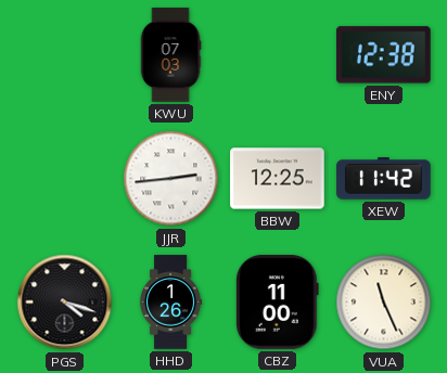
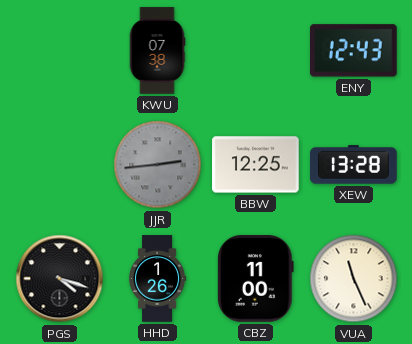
KWU: 07:03 -> 07:38
ENY: 12:38 -> 12:43
JJR dial: white -> grey
XEW: 11:42 -> 13:28
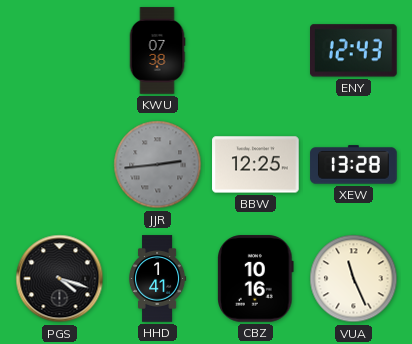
HHD: 1:26 -> 1:41
CBZ: 11:00 -> 10:16
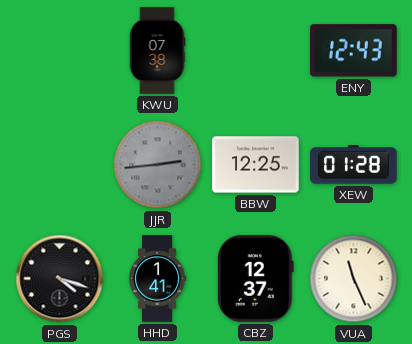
XEW: 13:28 -> 01:28
CBZ: 10:16 -> 12:37
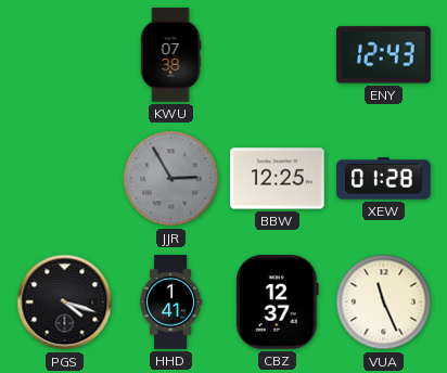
JJR: 2:44 -> 2:55
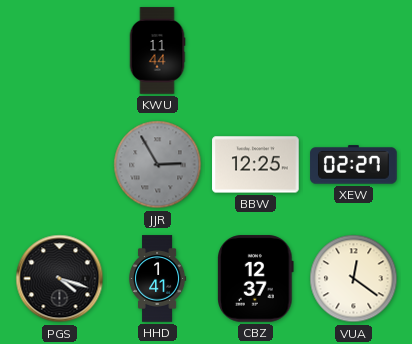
KWU: 07:38 -> 11:44
ENY: 12:43 -> none
XEW: 01:28 -> 02:27
VUA: 11:26 -> 12:21
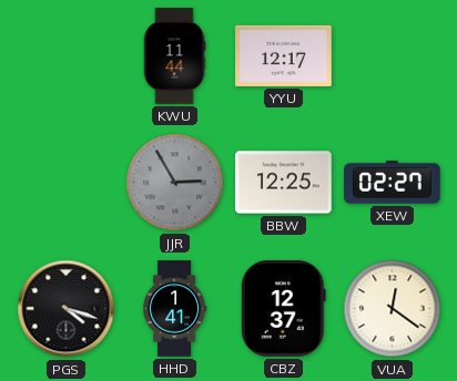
YYU: none -> 12:17
